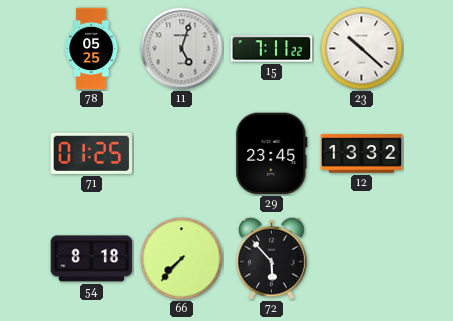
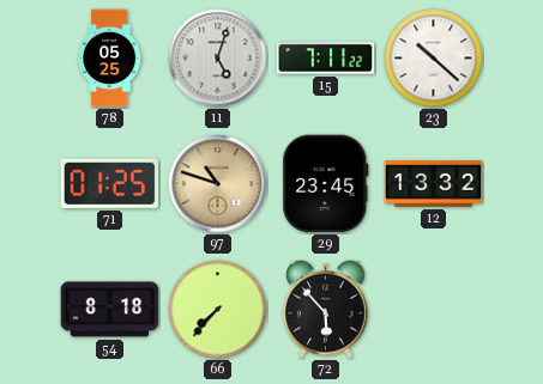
97: none -> 10:48
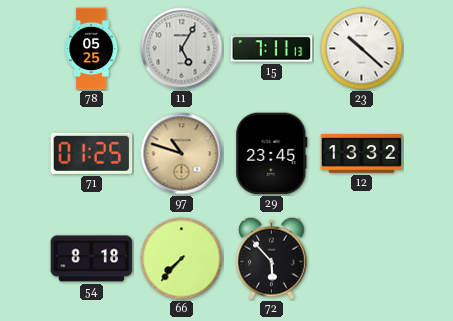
11: 5:03 -> 5:05
15: 7:11:22 -> 7:11:13
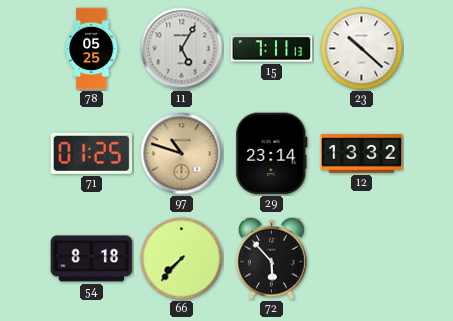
29: 23:45 -> 23:14
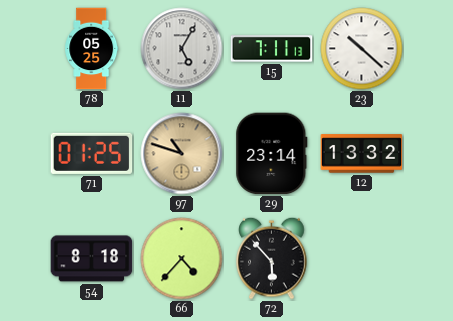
66: 7:37 -> 4:37
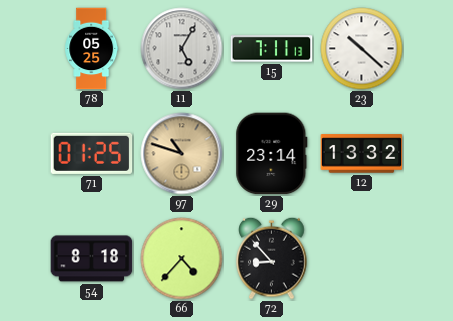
72: 5:53 -> 8:53
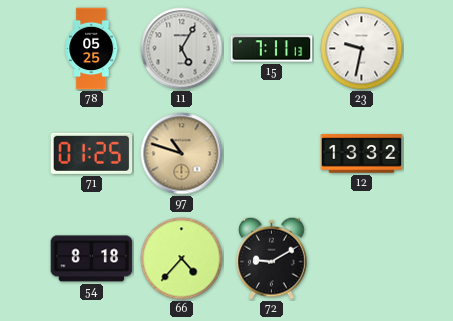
23: 10:22 -> 9:32
29: 23:14 -> none
72: 8:53 -> 9:10
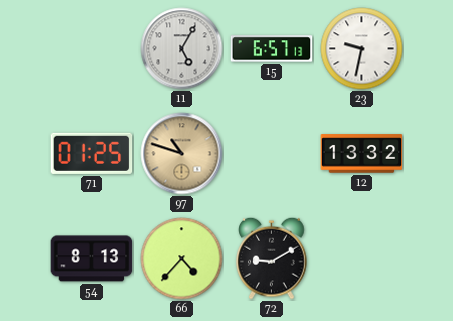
78: 05:25 -> none
15: 7:11 -> 6:57
54: 8:18 -> 8:13
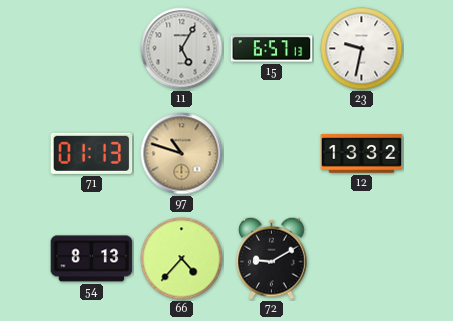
71: 01:25 -> 01:13
